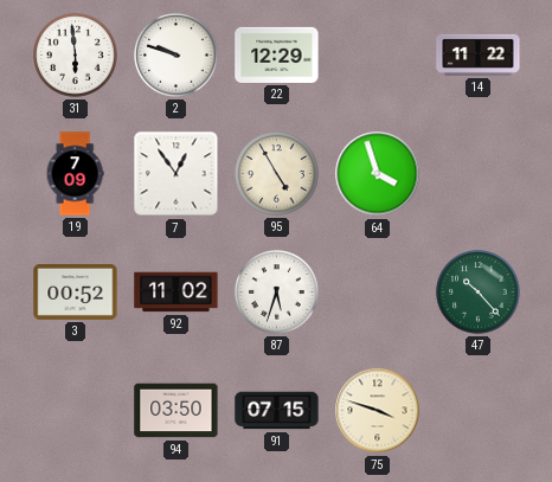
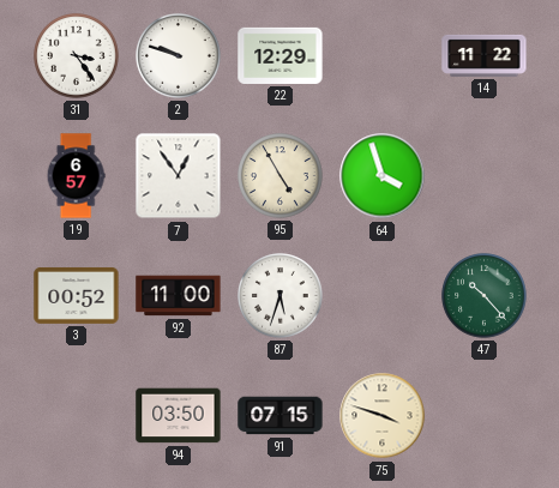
31: 5:59 -> 3:24
19: 7:09 -> 6:57
92: 11:02 -> 11:00
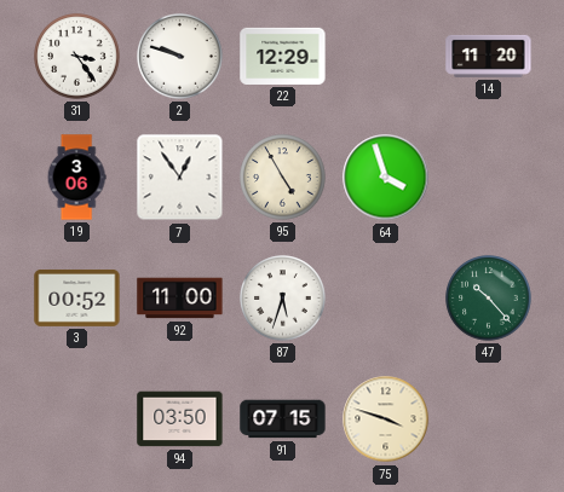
14: 11:22 -> 11:20
19: 6:57 -> 3:06
